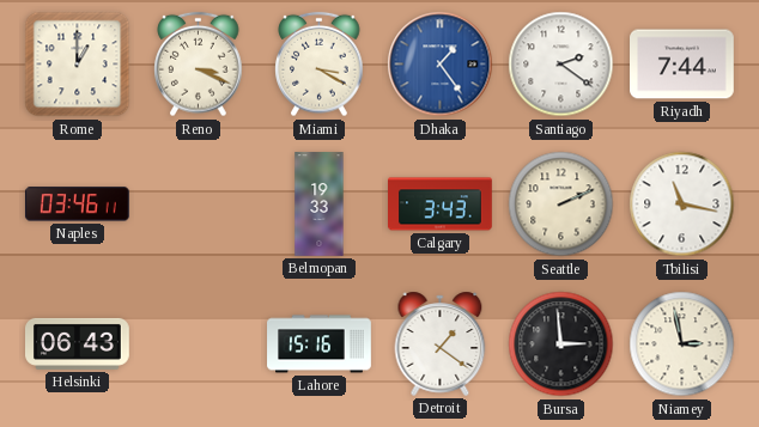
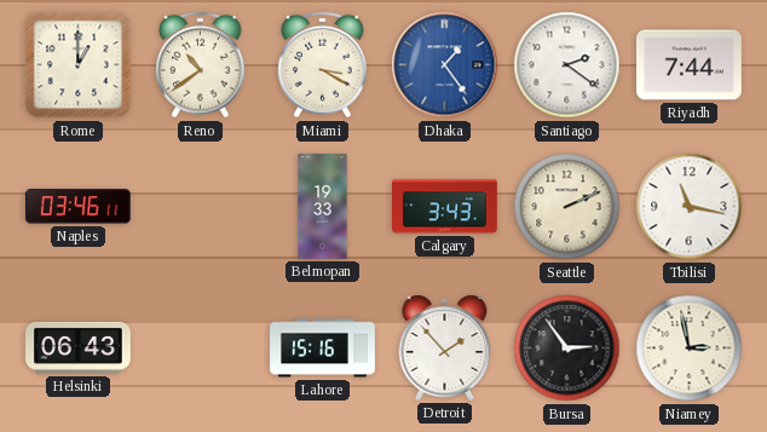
Reno: 3:19 -> 10:39
Detroit: 1:21 -> 1:53
Bursa: 2:59 -> 2:54
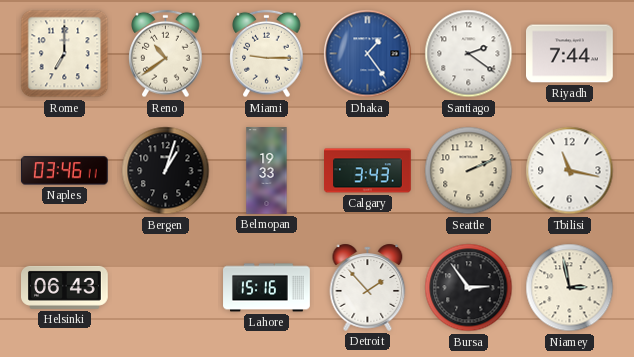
Rome: 1:00 -> 7:00
Miami: 3:20 -> 9:15
Bergen: none -> 1:03
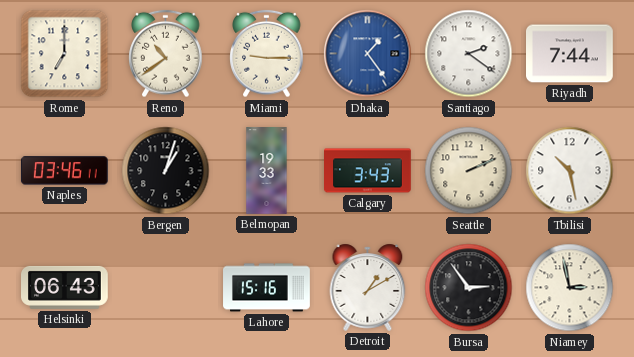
Tbilisi: 11:17 -> 10:28
Detroit: 1:53 -> 1:10
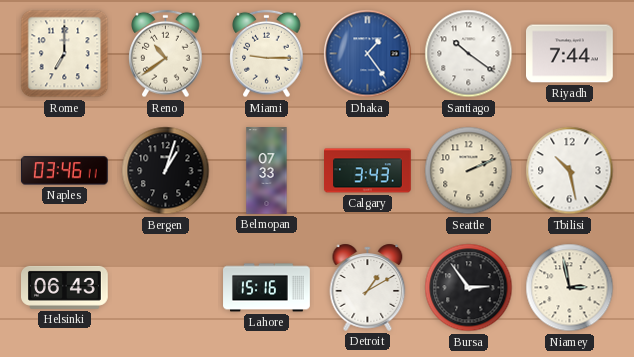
Santiago: 2:21 -> 10:21
Belmopan: 19:33 -> 07:33
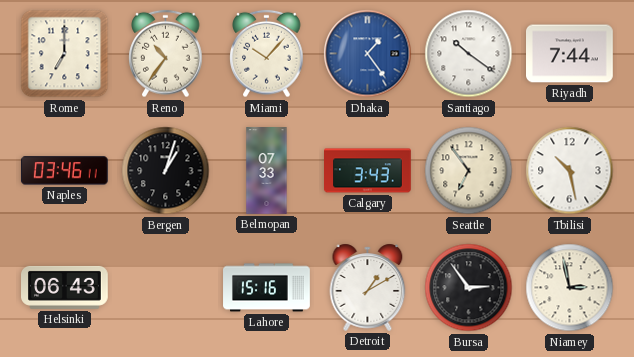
Reno: 10:39 -> 10:36
Miami: 9:15 -> 10:07
Seattle: 2:11 -> 6:54
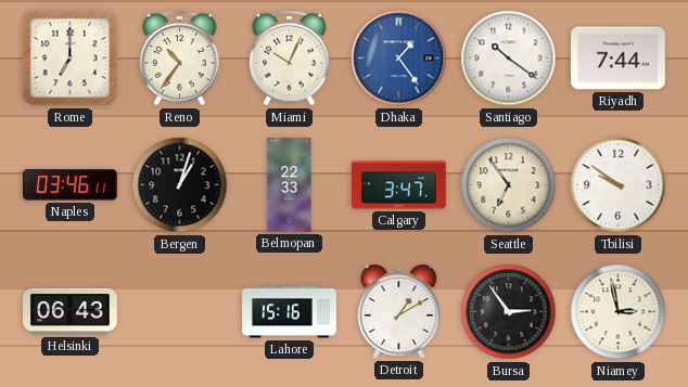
Miami: 10:07 -> 10:04
Belmopan: 07:33 -> 22:33
Calgary: 3:43 -> 3:47
Tbilisi: 10:28 -> 9:51
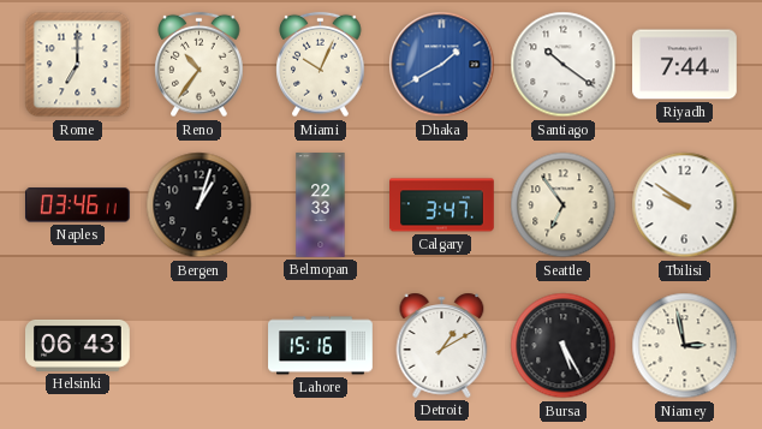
Dhaka: 1:24 -> 1:40
Bursa: 2:54 -> 5:25
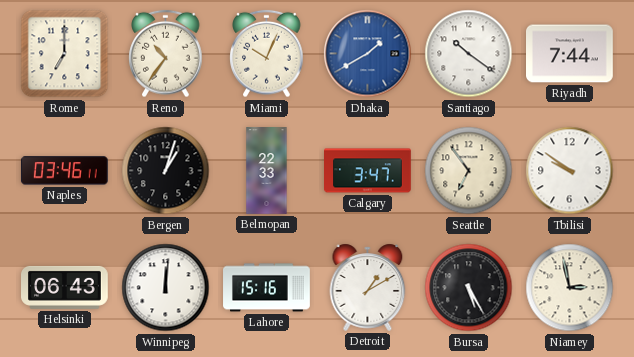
Winnipeg: none -> 12:01
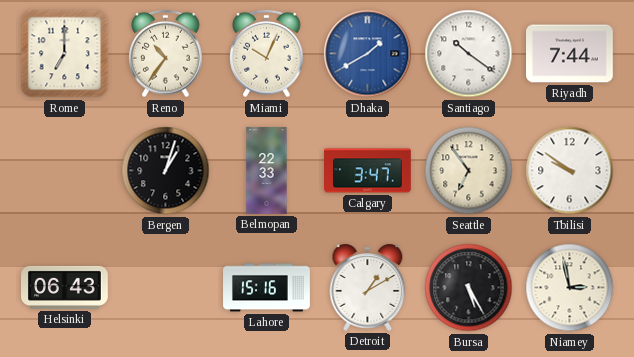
Naples: 03:46 -> none
Winnipeg: 12:01 -> none
